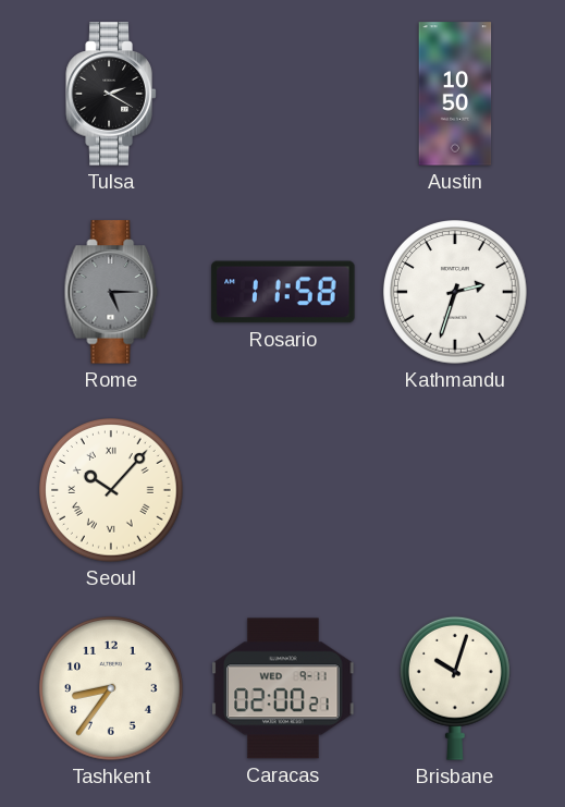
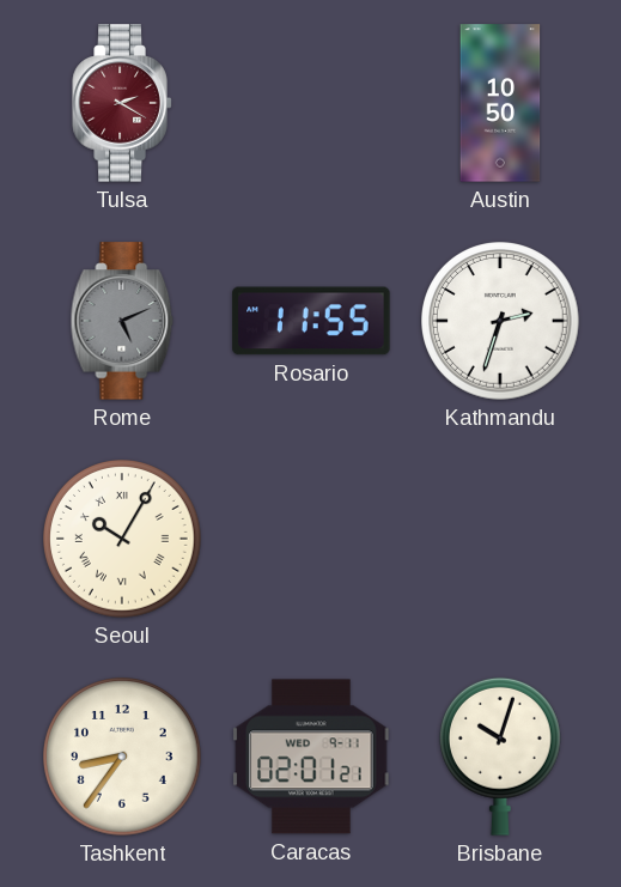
Tulsa dial: black -> burgundy
Rome: 5:15 -> 5:11
Rosario: 11:58 -> 11:55
Seoul: 10:07 -> 10:05
Caracas: 02:00 -> 02:01
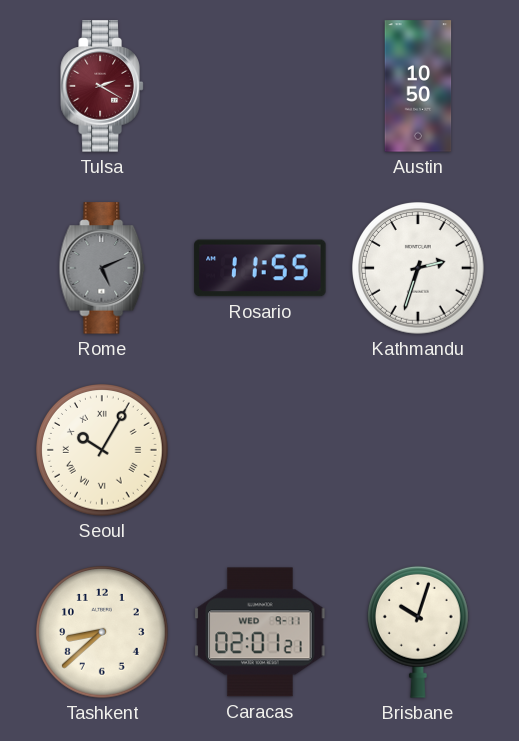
Tashkent: 8:36 -> 8:38
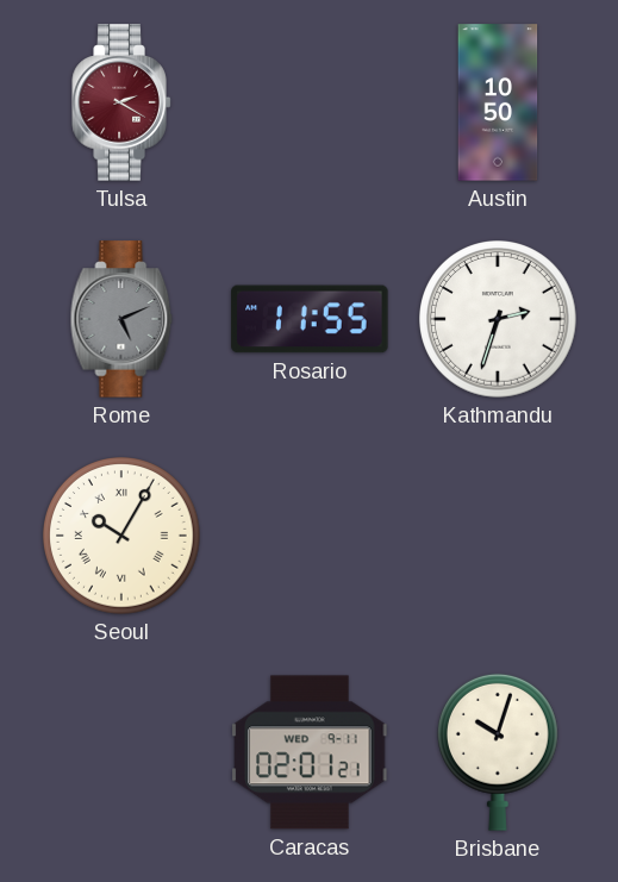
Tashkent: 8:38 -> none
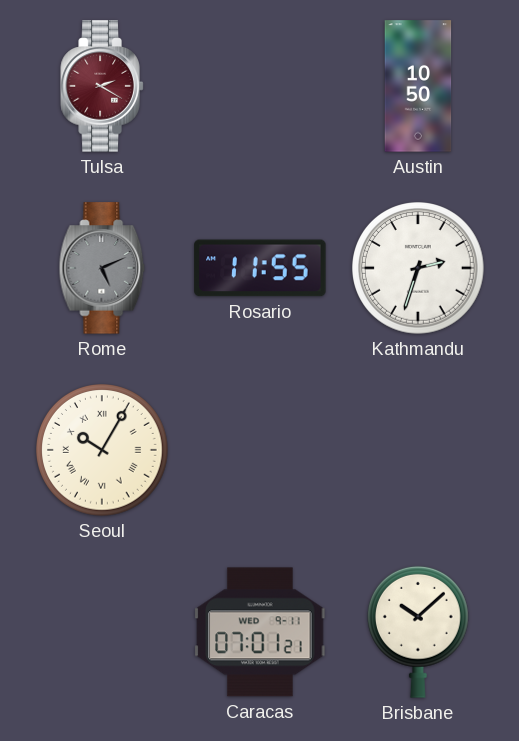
Caracas: 02:01 -> 07:01
Brisbane: 10:03 -> 10:08
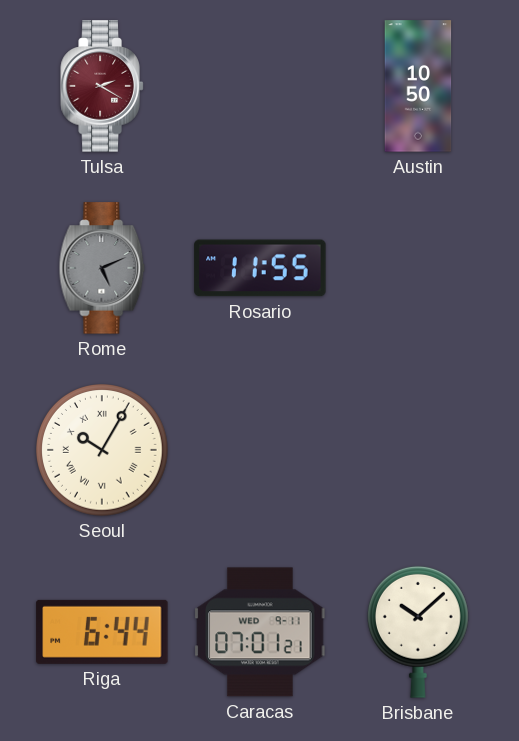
Kathmandu: 2:33 -> none
Riga: none -> 6:44
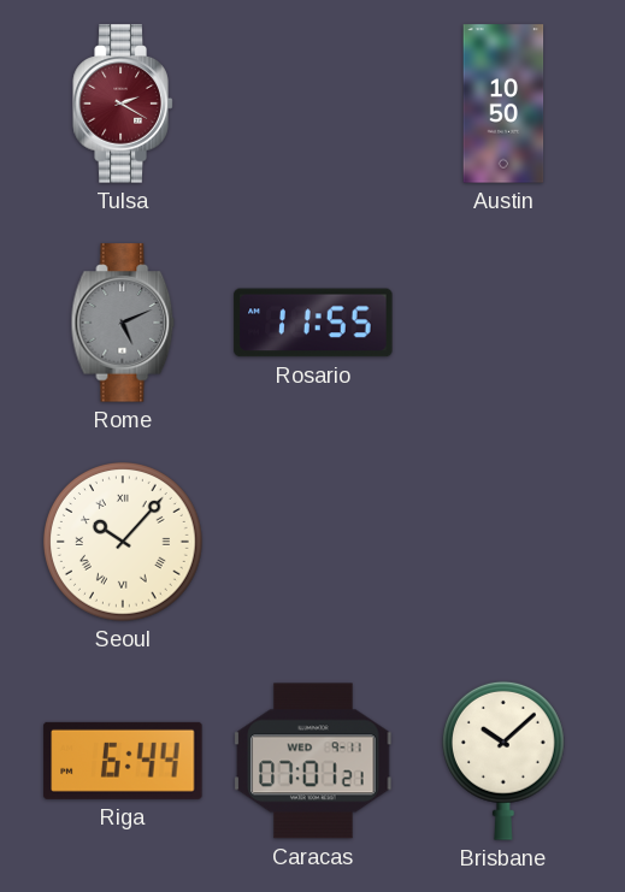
Seoul: 10:05 -> 10:07
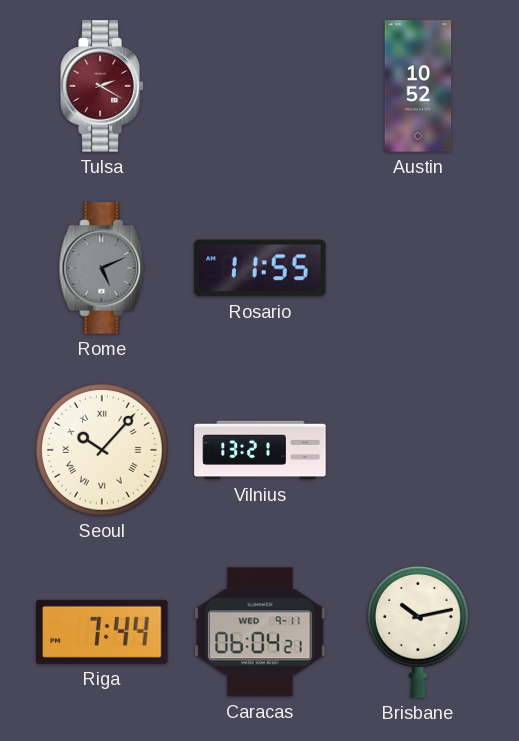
Austin: 10:50 -> 10:52
Vilnius: none -> 13:21
Riga: 6:44 -> 7:44
Caracas: 07:01 -> 06:04
Brisbane: 10:08 -> 10:13
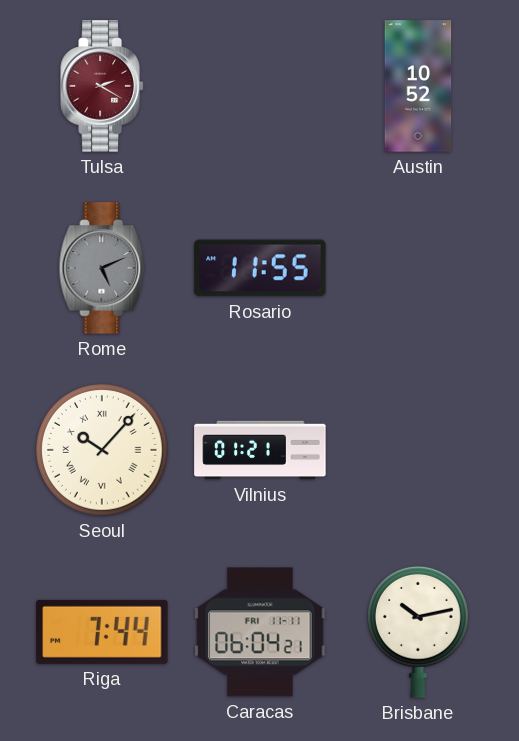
Vilnius: 13:21 -> 01:21
Caracas date: WED 9-11 -> FRI 11-11
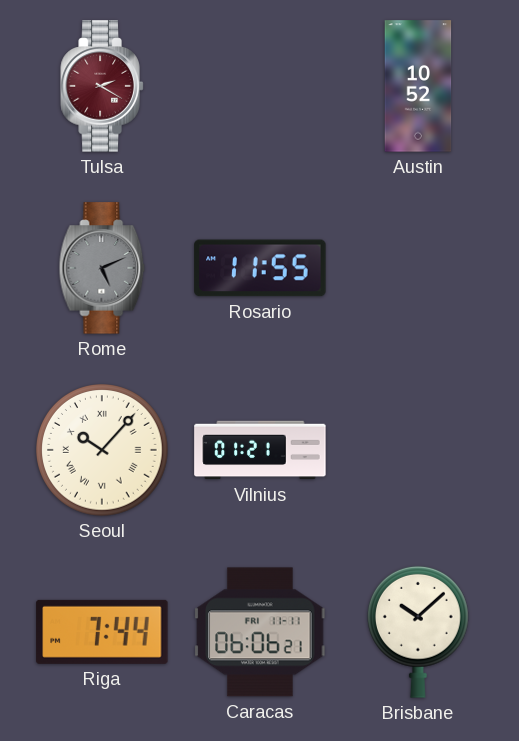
Caracas: 06:04 -> 06:06
Brisbane: 10:13 -> 10:08
